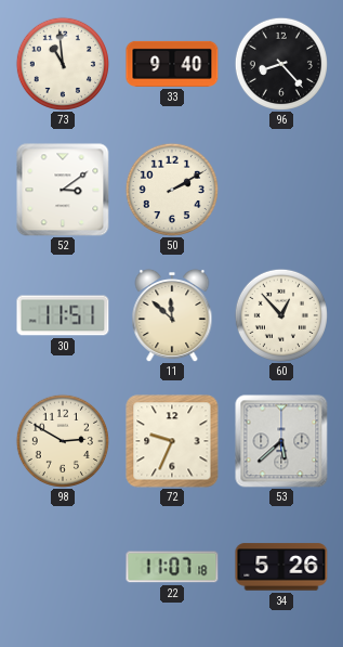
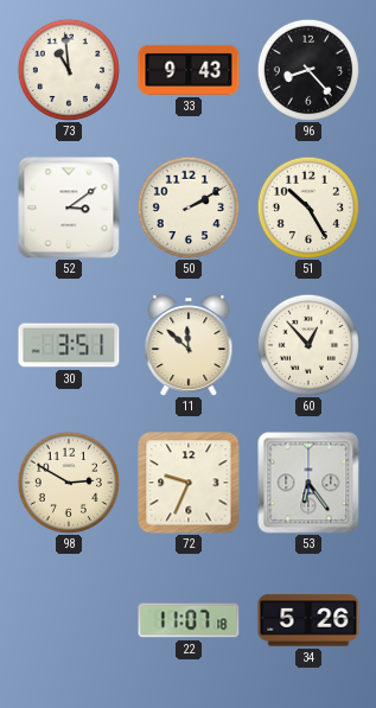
33: 9:40 -> 9:43
51: none -> 10:25
30: 11:51 -> 3:51
53: 5:38 -> 6:24
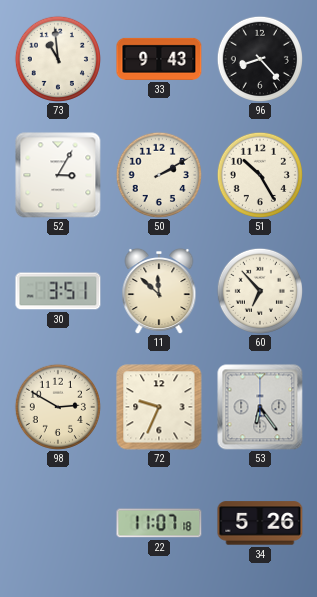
52: 3:09 -> 3:05
60: 12:53 -> 6:53
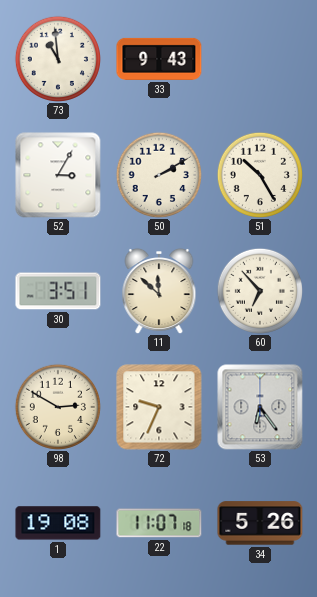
96: 8:23 -> none
1: none -> 19:08
